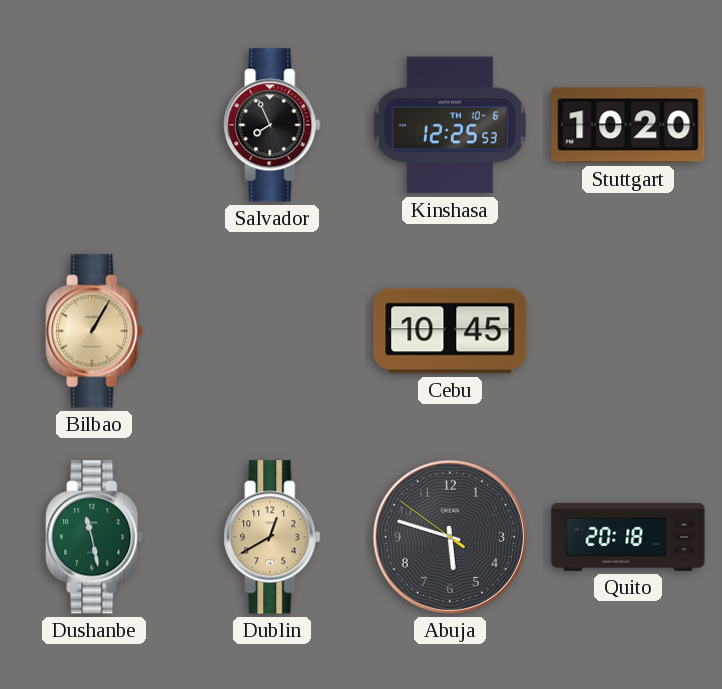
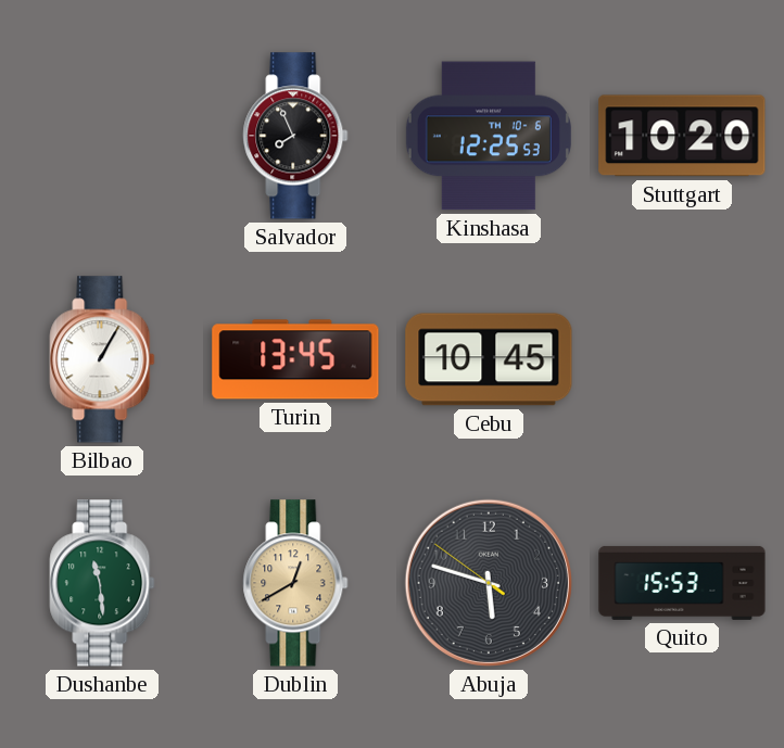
Bilbao dial: champagne -> white
Turin: none -> 13:45
Dushanbe: 11:28 -> 11:29
Quito: 20:18 -> 15:53
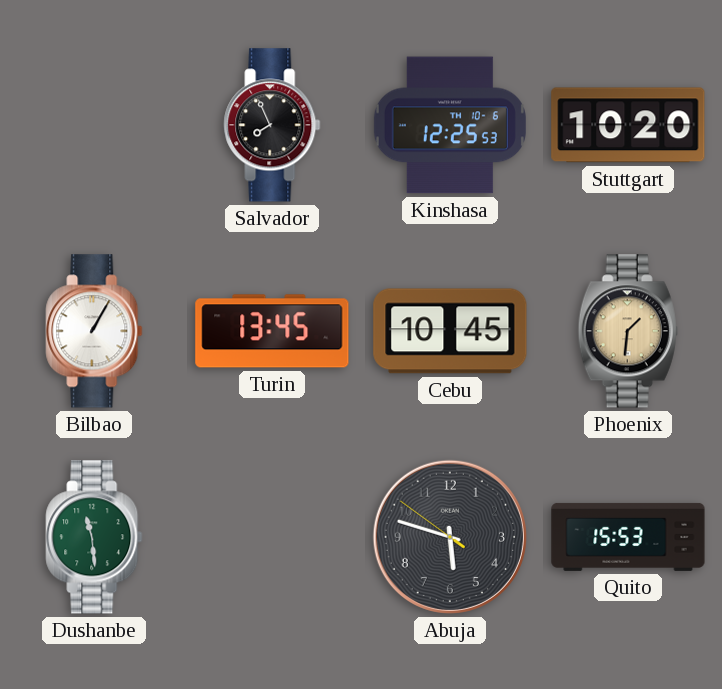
Phoenix: none -> 1:31
Dublin: 12:40 -> none
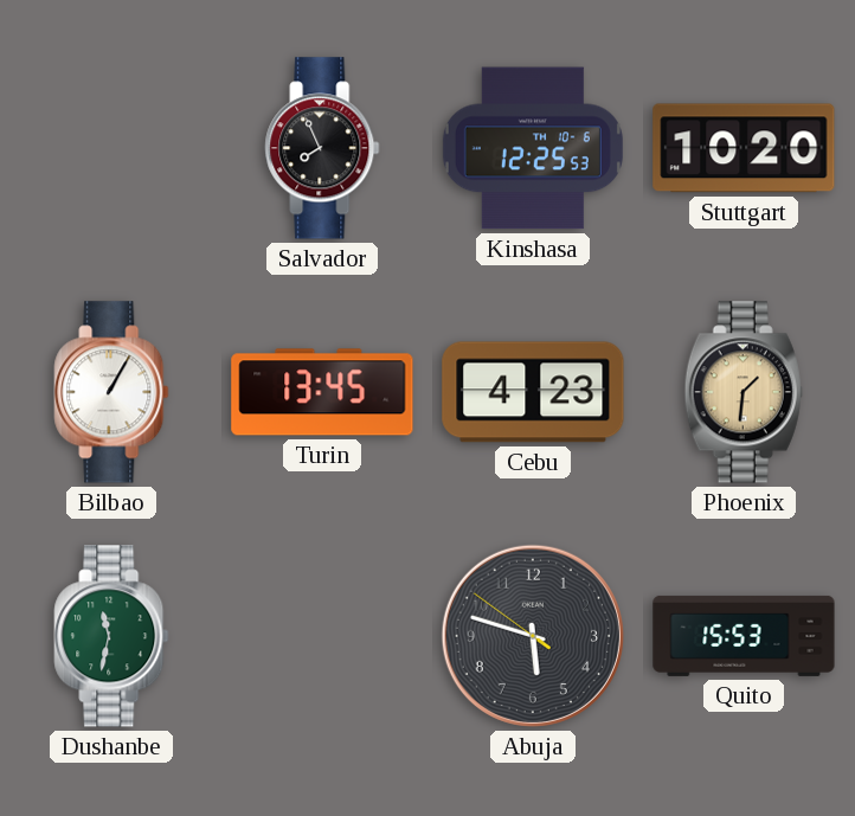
Cebu: 10:45 -> 4:23
Dushanbe: 11:29 -> 11:32
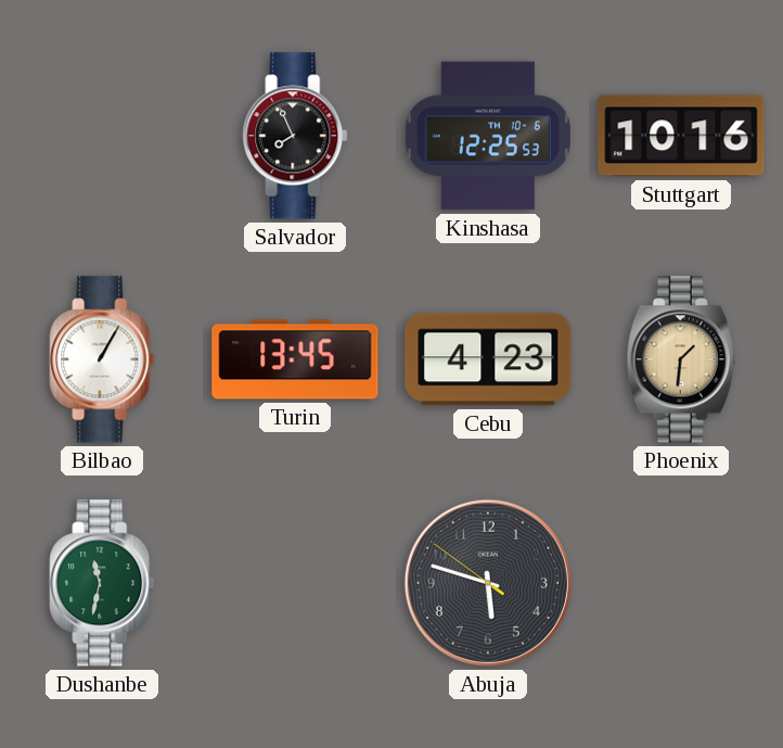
Stuttgart: 10:20 -> 10:16
Quito: 15:53 -> none
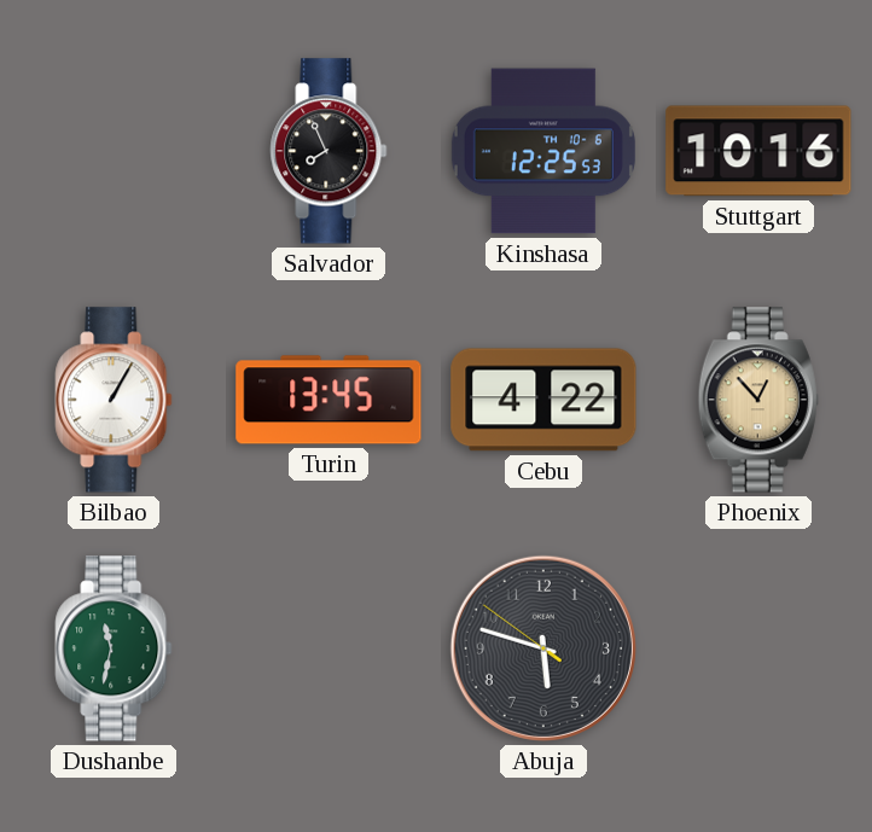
Cebu: 4:23 -> 4:22
Phoenix: 1:31 -> 12:53
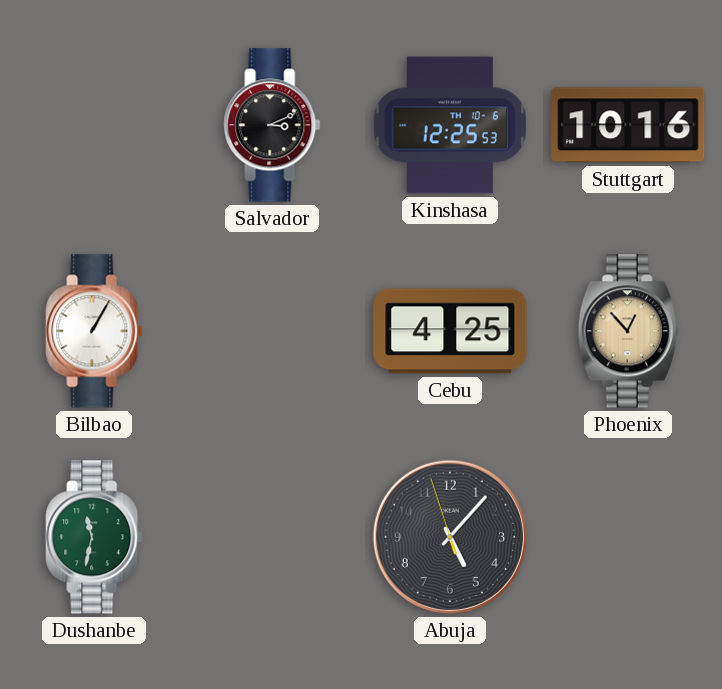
Salvador: 7:56 -> 3:11
Turin: 13:45 -> none
Cebu: 4:22 -> 4:25
Abuja: 5:47 -> 5:06
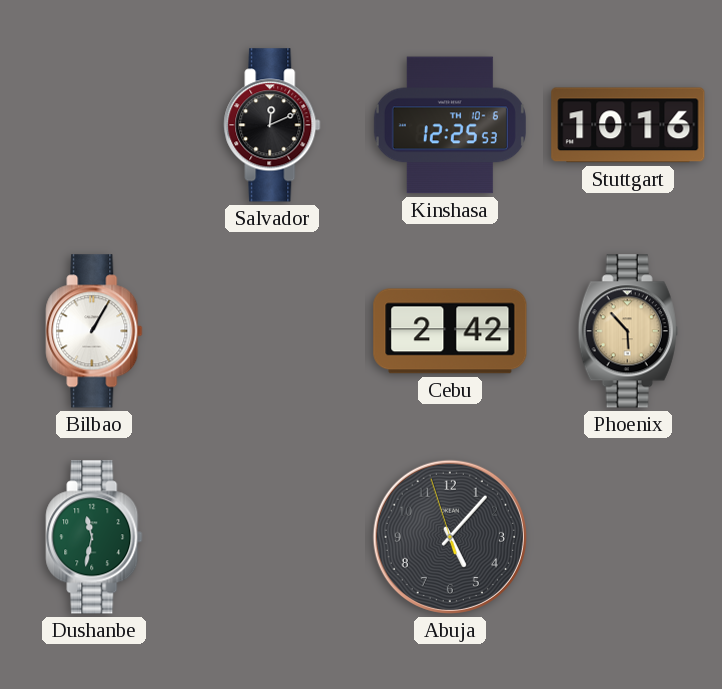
Salvador: 3:11 -> 12:11
Cebu: 4:25 -> 2:42
Phoenix: 12:53 -> 5:53
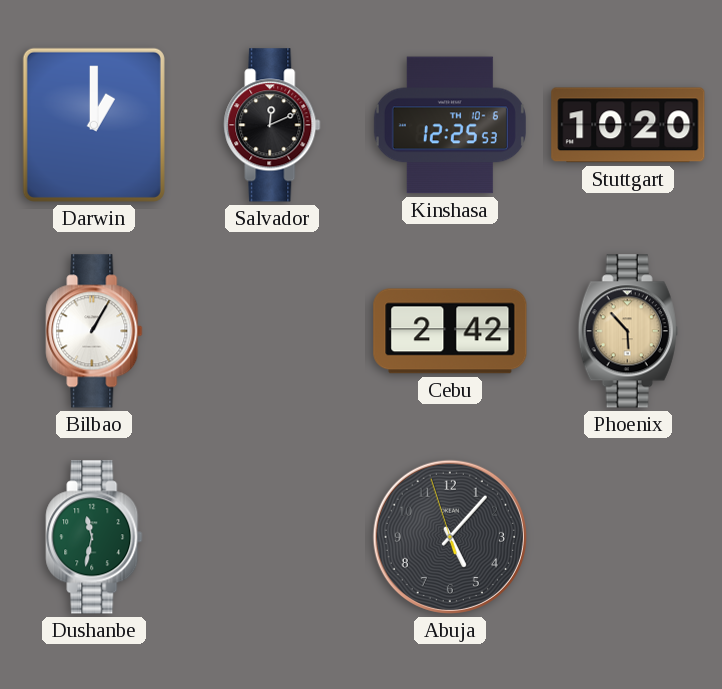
Darwin: none -> 1:00
Stuttgart: 10:16 -> 10:20
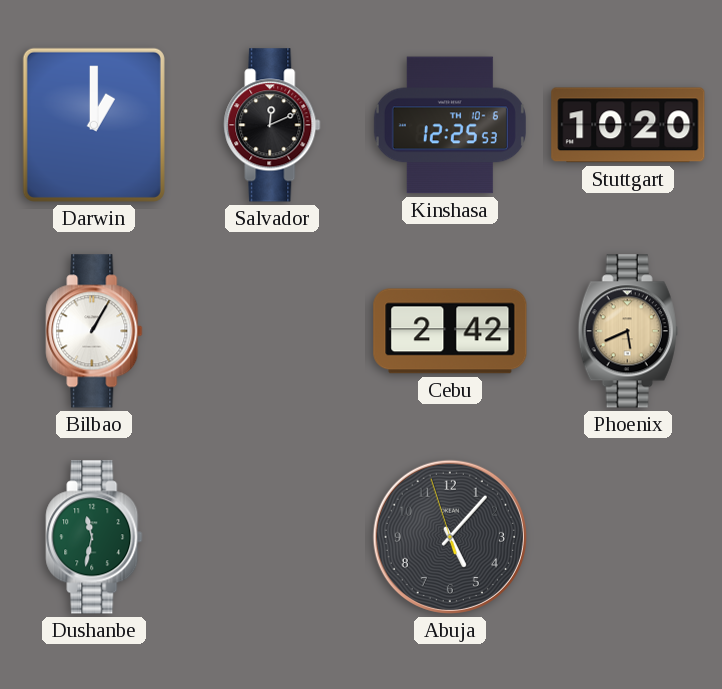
Phoenix: 5:53 -> 5:41
